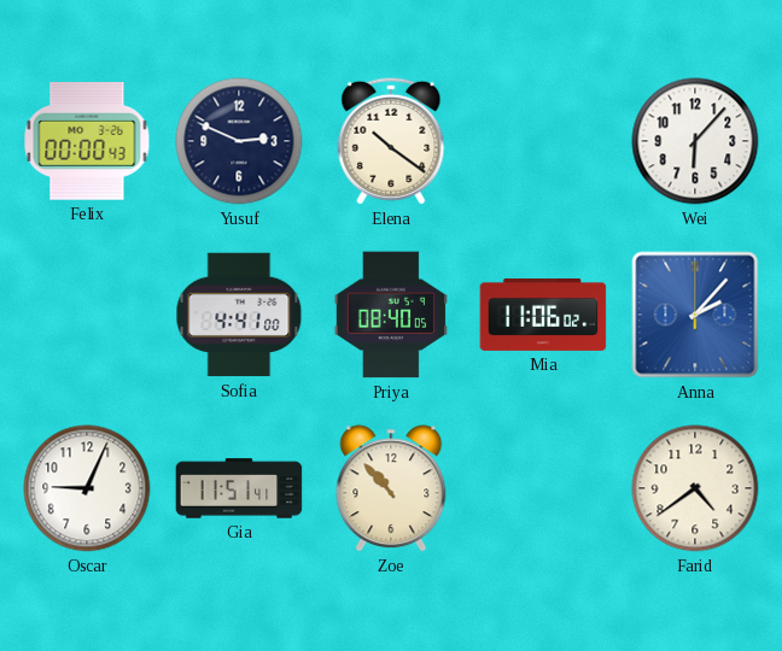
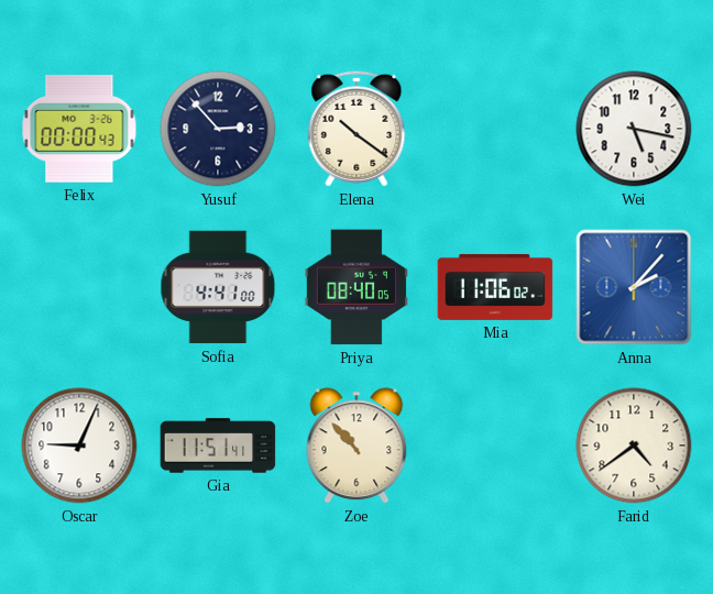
Yusuf: 2:49 -> 2:53
Wei: 6:07 -> 5:17
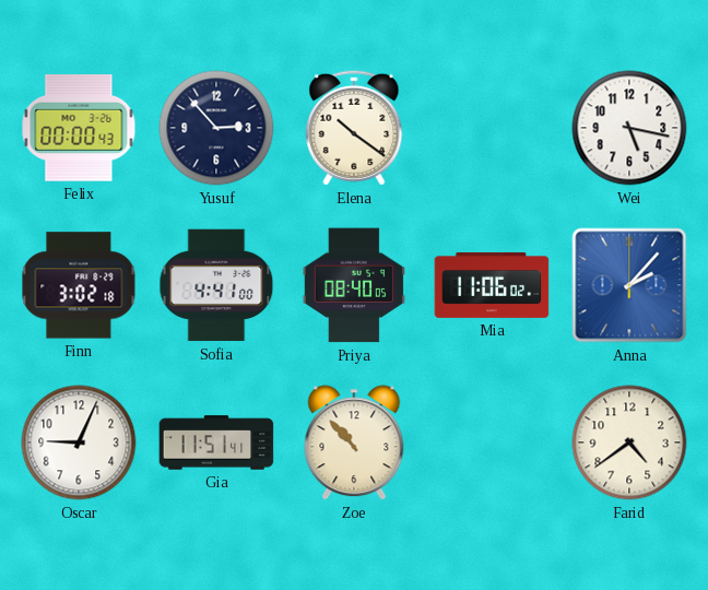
Finn: none -> 3:02
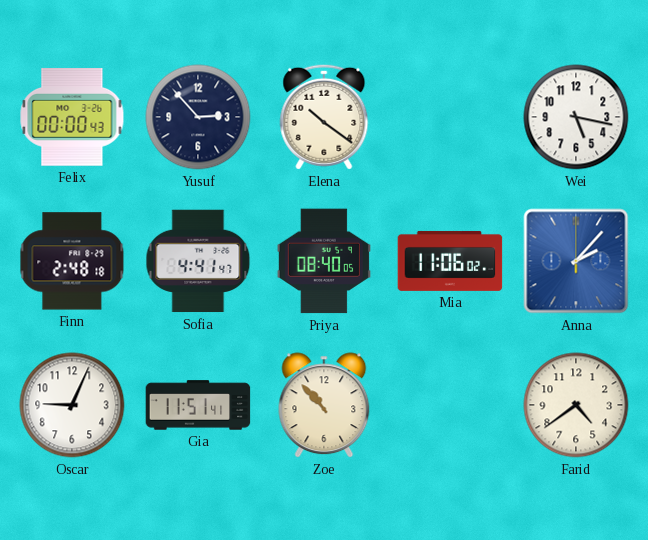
Finn: 3:02 -> 2:48
Sofia: 4:41:00 -> 4:41:47
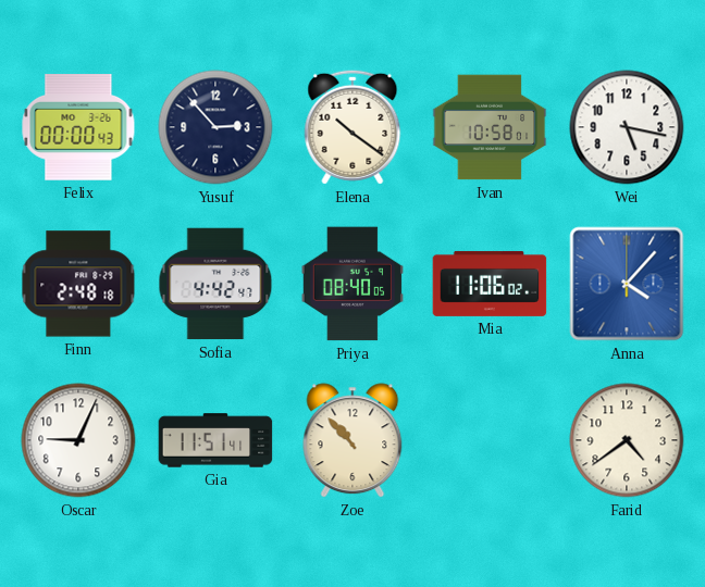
Ivan: none -> 10:58
Sofia: 4:41 -> 4:42
Anna: 2:07 -> 4:07
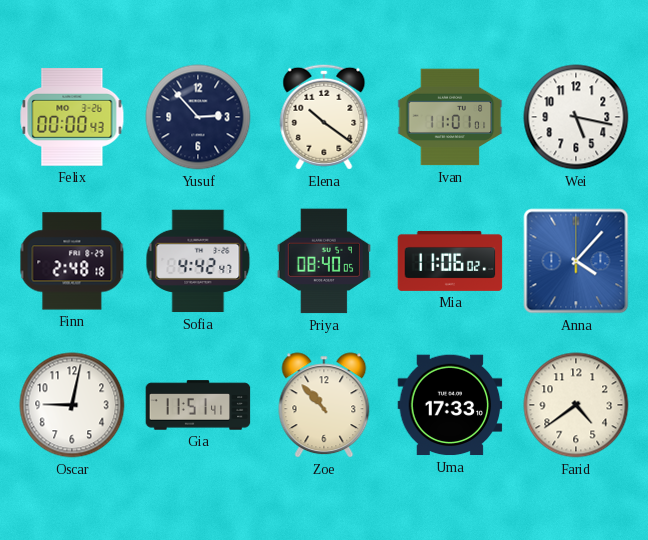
Ivan: 10:58 -> 11:01
Oscar: 9:04 -> 9:02
Uma: none -> 17:33
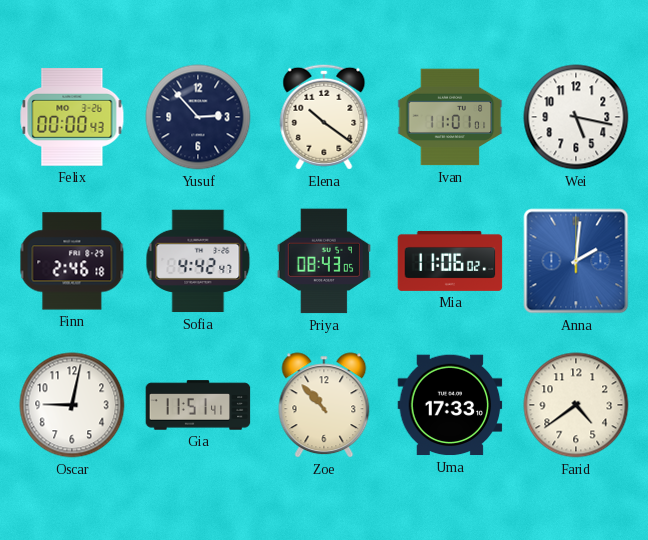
Finn: 2:48 -> 2:46
Priya: 08:40 -> 08:43
Anna: 4:07 -> 2:01
